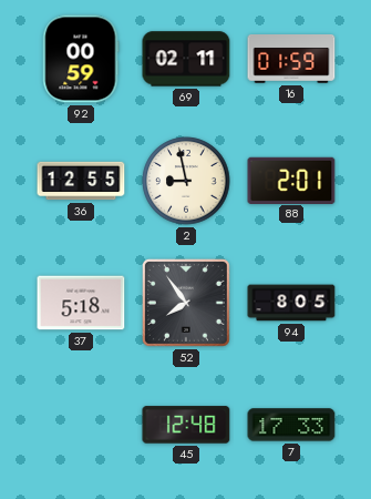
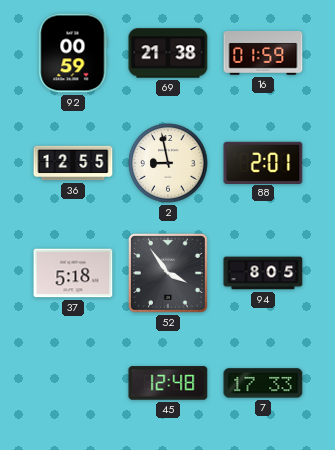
69: 02:11 -> 21:38
52: 7:54 -> 3:54
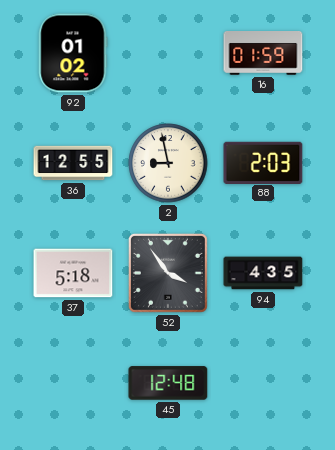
92: 00:59 -> 01:02
69: 21:38 -> none
88: 2:01 -> 2:03
94: 8:05 -> 4:35
7: 17:33 -> none
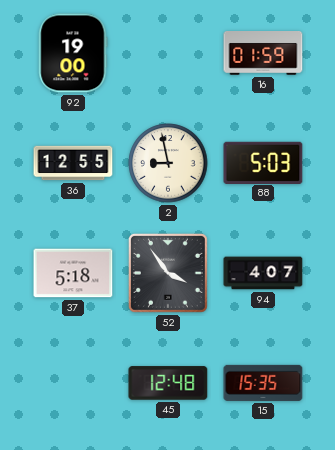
92: 01:02 -> 19:00
88: 2:03 -> 5:03
94: 4:35 -> 4:07
15: none -> 15:35
